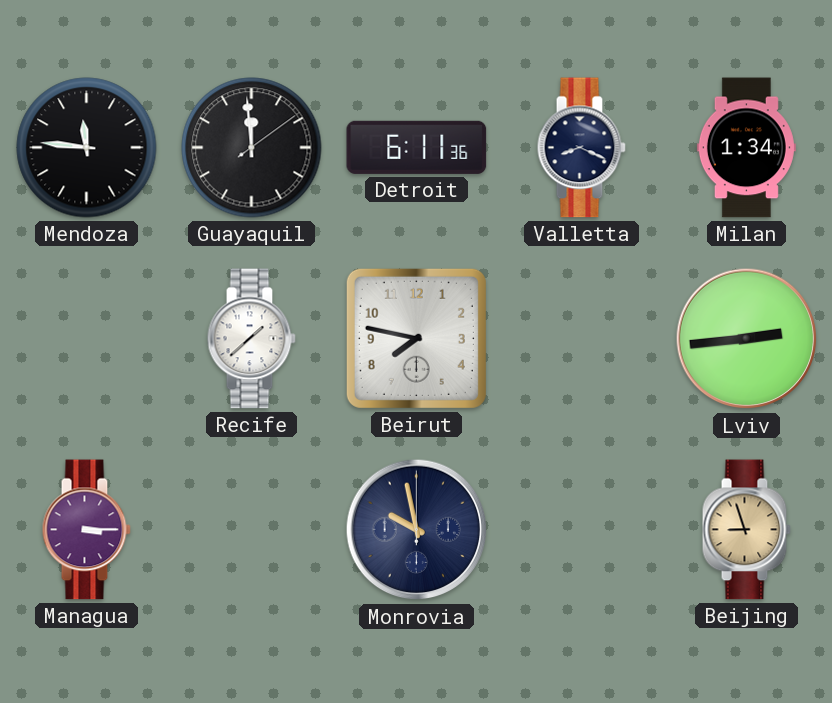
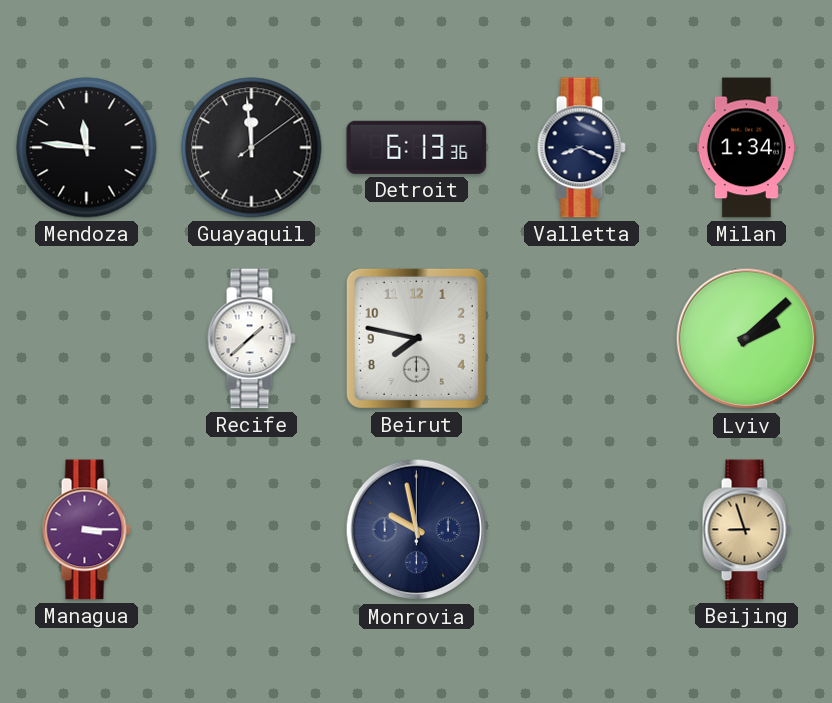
Detroit: 6:11 -> 6:13
Lviv: 2:44 -> 2:08
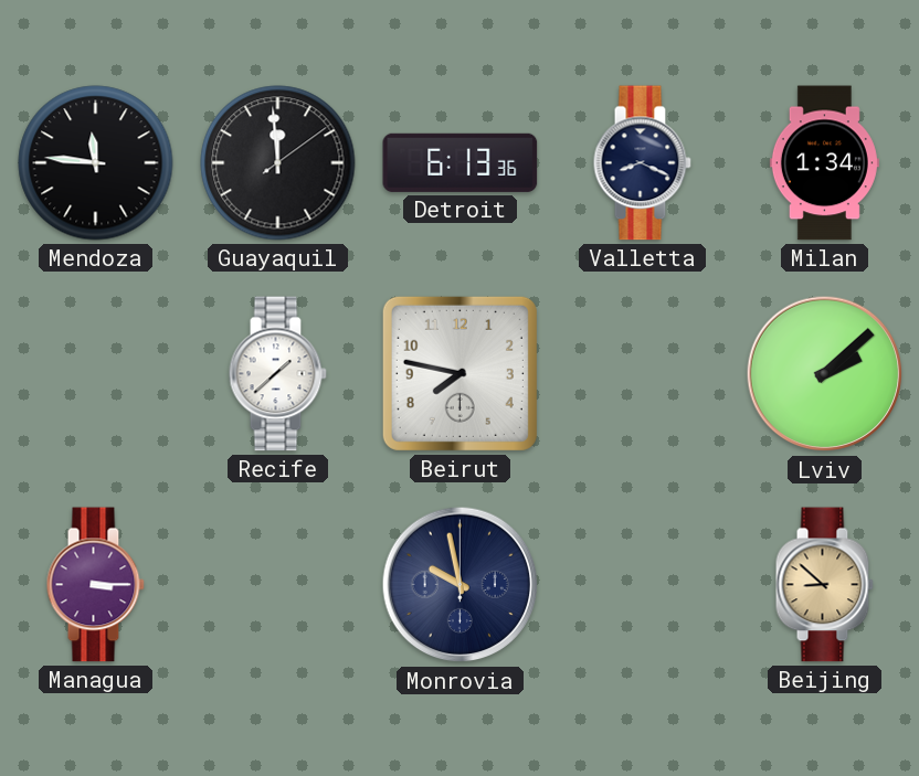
Beijing: 8:57 -> 8:52
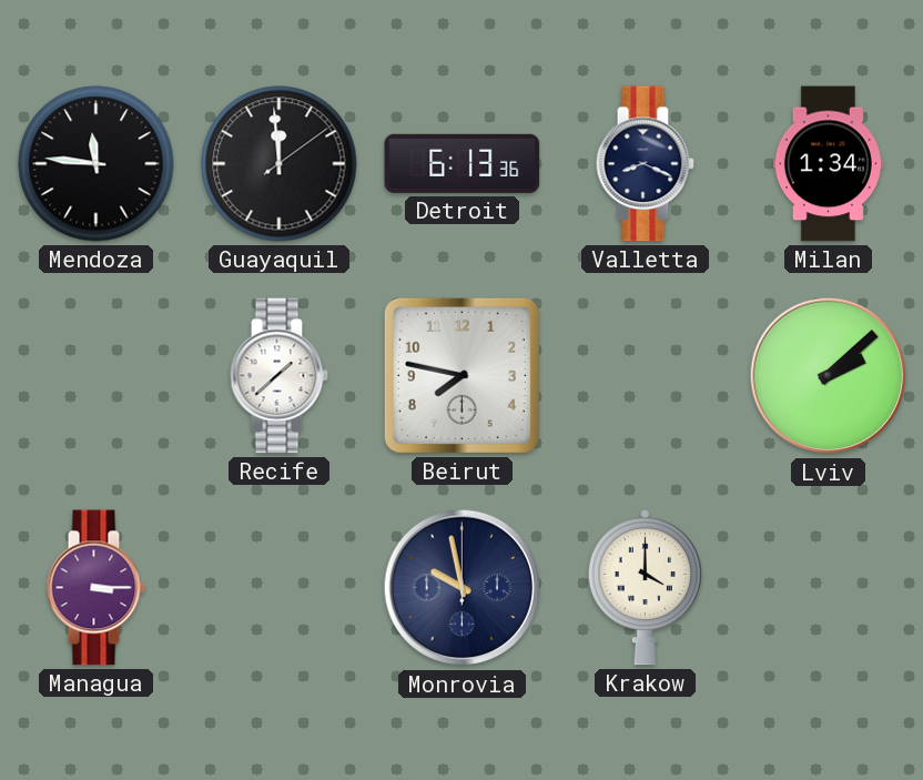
Krakow: none -> 4:00
Beijing: 8:52 -> none
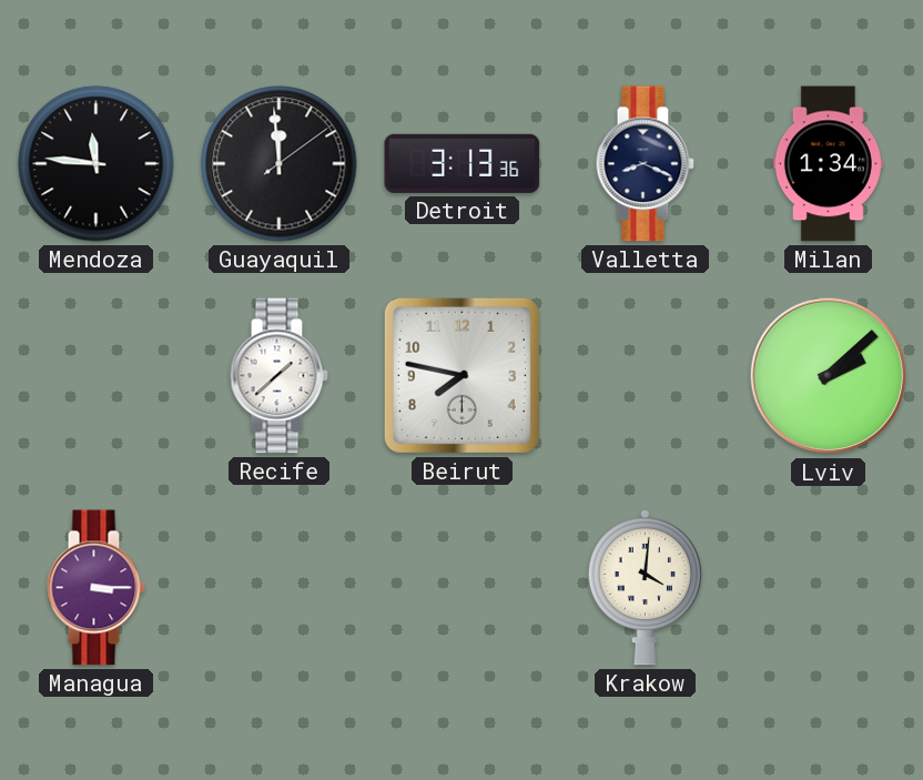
Detroit: 6:13 -> 3:13
Monrovia: 9:58 -> none
Krakow: 4:00 -> 4:01
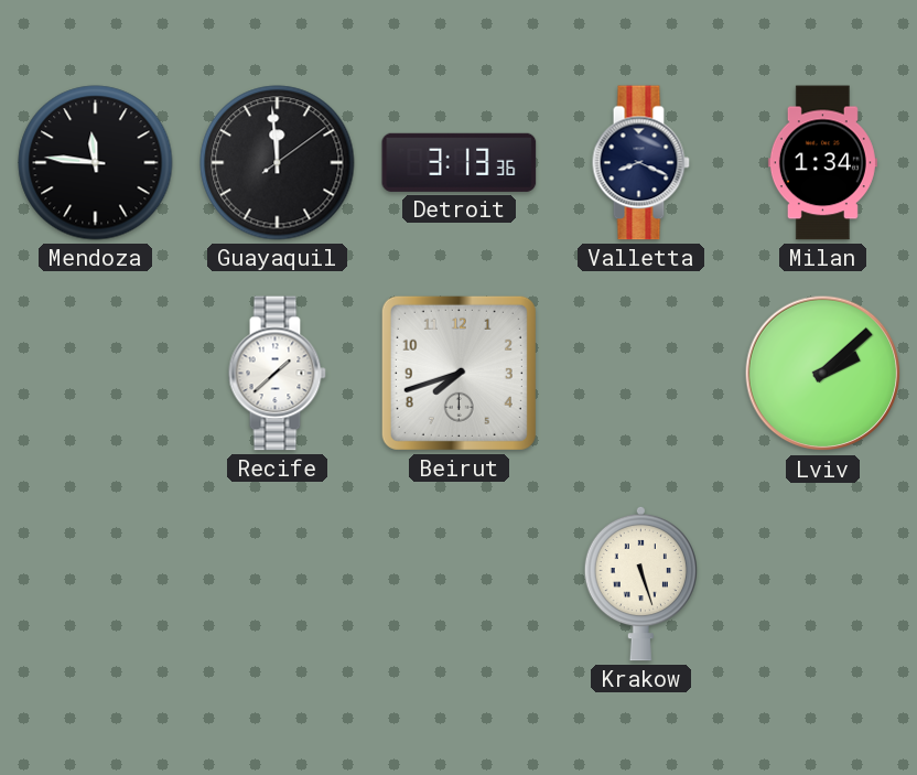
Beirut: 7:47 -> 7:42
Managua: 3:15 -> none
Krakow: 4:01 -> 5:27
